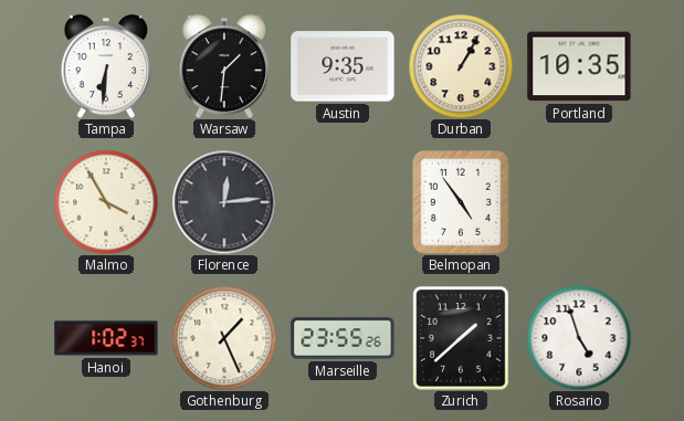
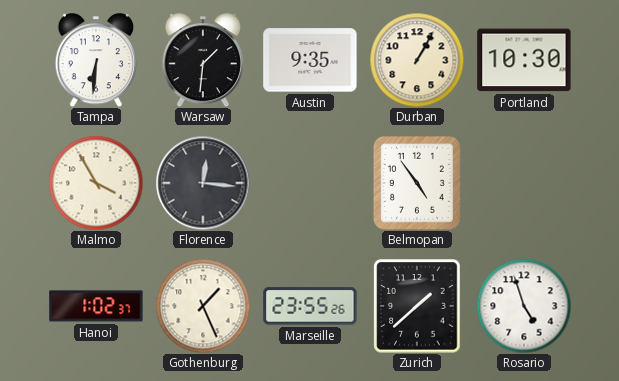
Portland: 10:35 -> 10:30
Florence: 12:14 -> 12:16
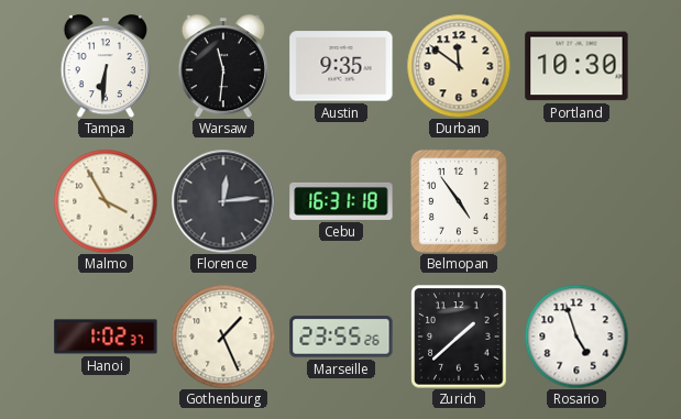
Warsaw: 1:31 -> 11:31
Durban: 1:05 -> 11:51
Florence: 12:16 -> 12:14
Cebu: none -> 16:31
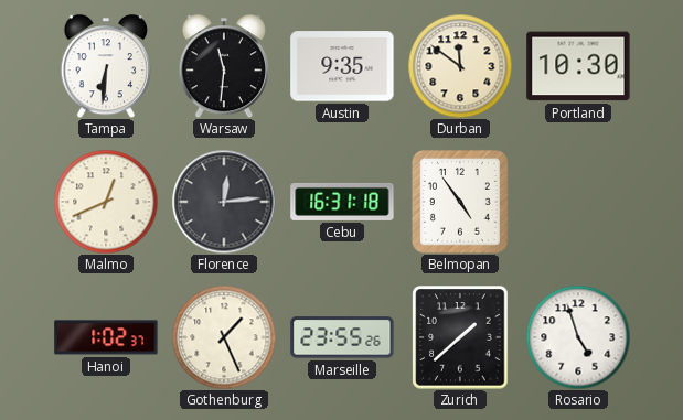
Malmo: 3:55 -> 12:41
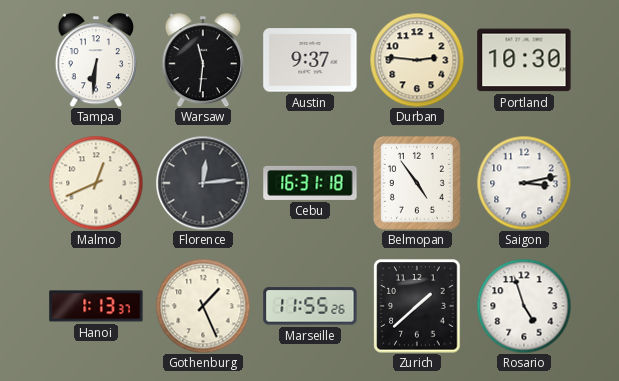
Austin: 9:35 -> 9:37
Durban: 11:51 -> 2:46
Saigon: none -> 3:13
Hanoi: 1:02 -> 1:13
Marseille: 23:55 -> 11:55
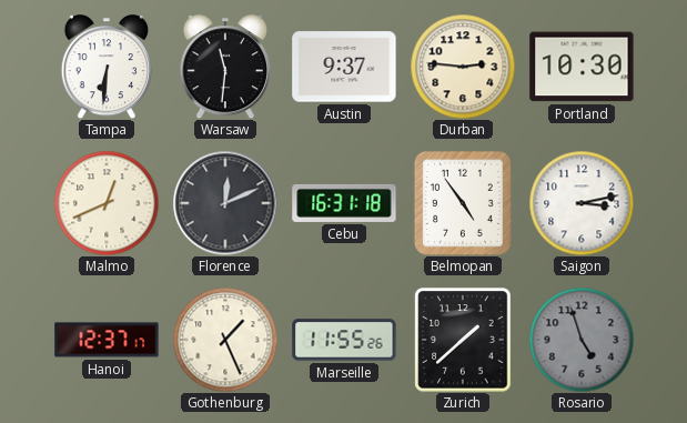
Florence: 12:14 -> 12:11
Hanoi: 1:13 -> 12:37
Rosario dial: white -> grey
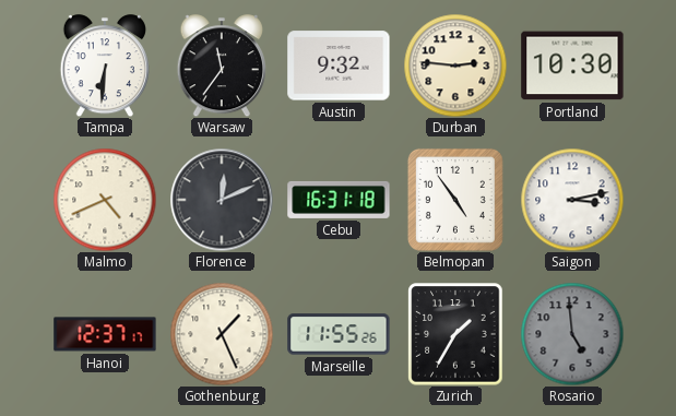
Warsaw: 11:31 -> 11:36
Austin: 9:37 -> 9:32
Malmo: 12:41 -> 4:41
Zurich: 1:38 -> 1:35
Rosario: 4:57 -> 4:59
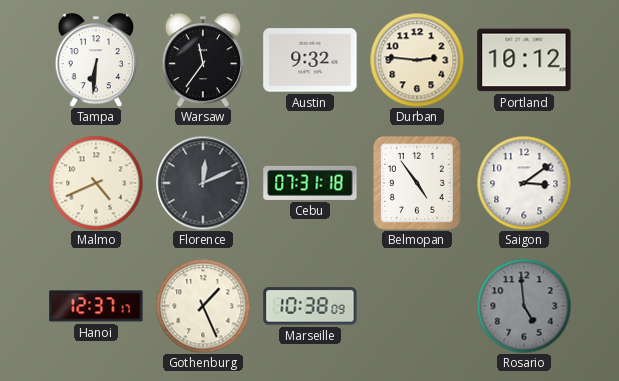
Portland: 10:30 -> 10:12
Cebu: 16:31 -> 07:31
Saigon: 3:13 -> 3:09
Marseille: 11:55 -> 10:38
Zurich: 1:35 -> none
